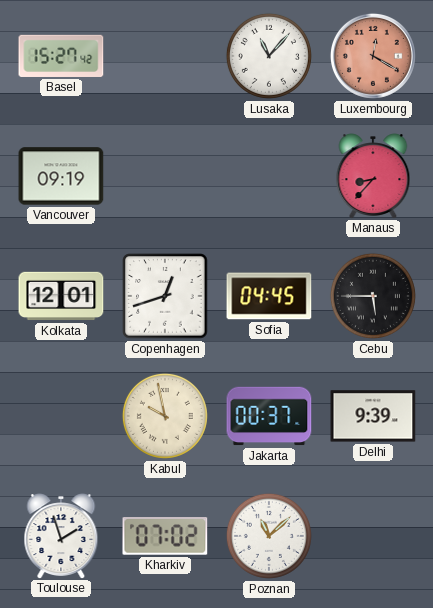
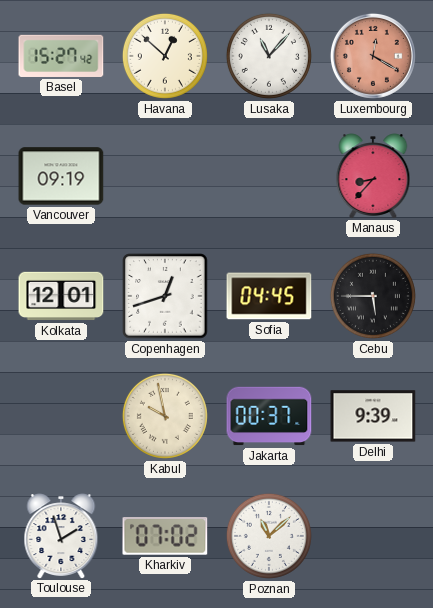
Havana: none -> 12:52
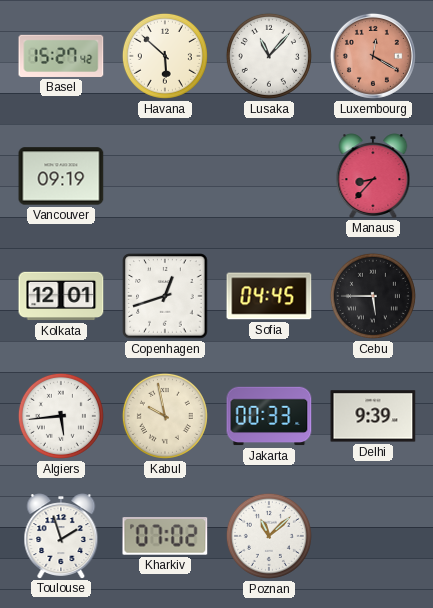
Havana: 12:52 -> 5:52
Algiers: none -> 5:44
Jakarta: 00:37 -> 00:33
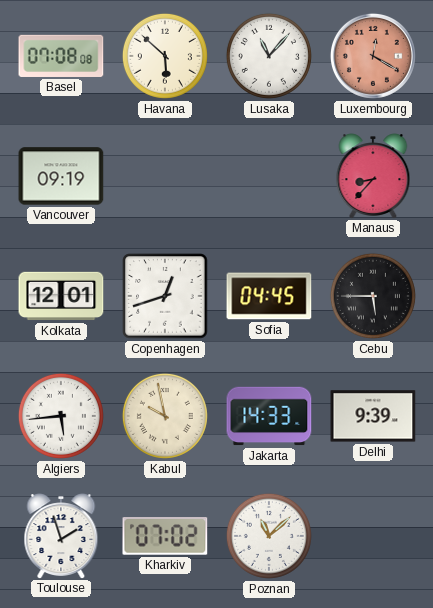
Basel: 15:27 -> 07:08
Jakarta: 00:33 -> 14:33
